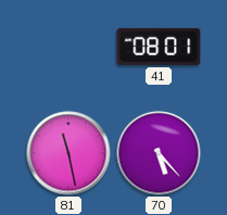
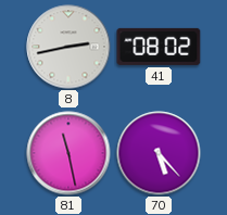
8: none -> 2:43
41: 08:01 -> 08:02
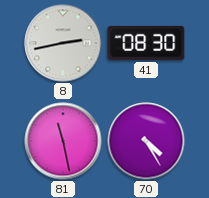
41: 08:02 -> 08:30
70: 5:23 -> 4:25
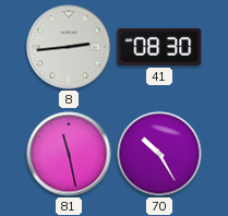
8: 2:43 -> 2:44
70: 4:25 -> 10:25
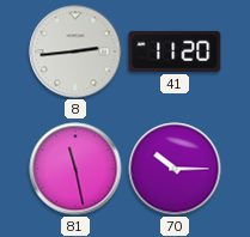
41: 08:30 -> 11:20
70: 10:25 -> 10:15
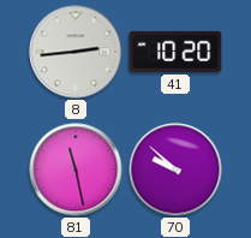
41: 11:20 -> 10:20
70: 10:15 -> 9:52
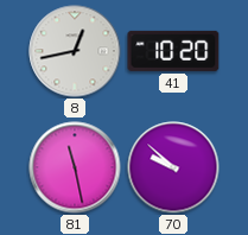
8: 2:44 -> 12:43
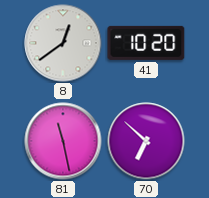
8: 12:43 -> 12:39
70: 9:52 -> 6:52
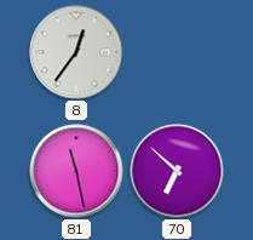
8: 12:39 -> 12:36
41: 10:20 -> none
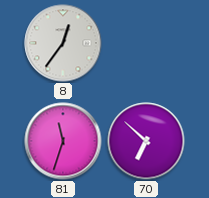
81: 11:28 -> 11:33
